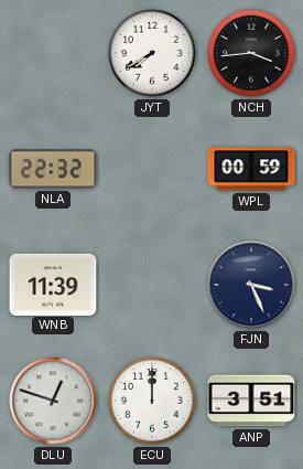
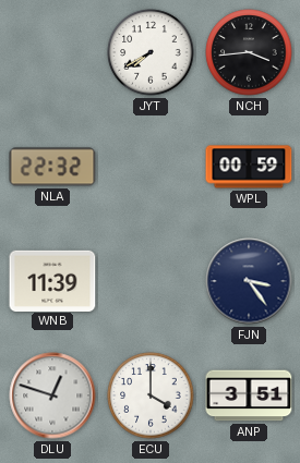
FJN: 3:26 -> 3:24
ECU: 12:00 -> 4:00
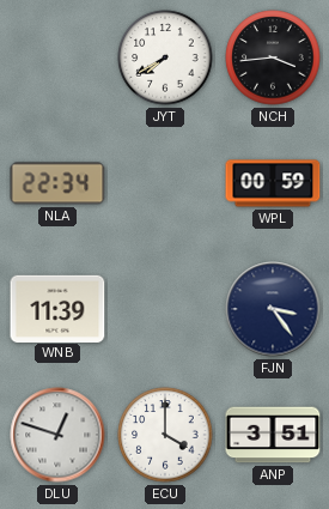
NLA: 22:32 -> 22:34
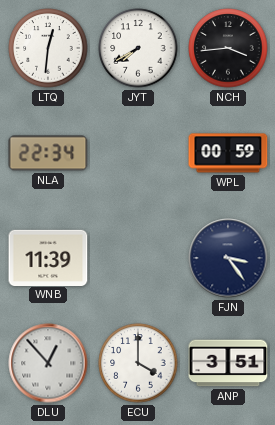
LTQ: none -> 12:31
DLU: 12:48 -> 12:53
